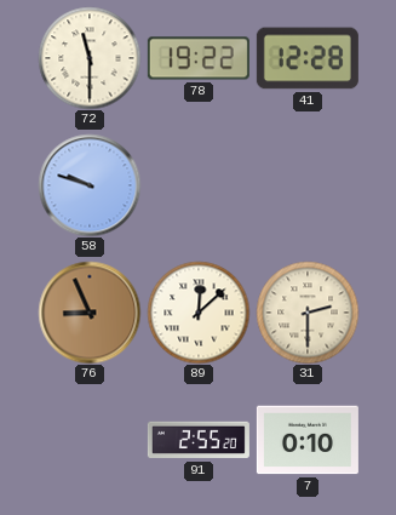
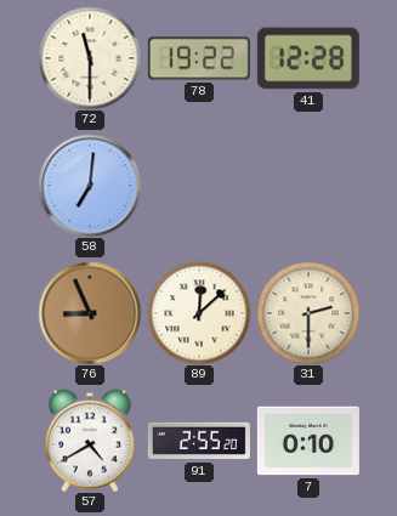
58: 9:48 -> 7:01
57: none -> 4:40
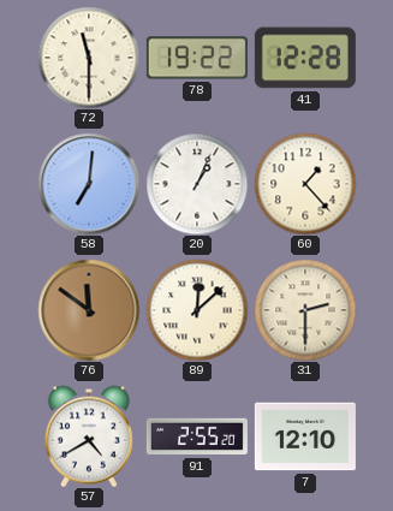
20: none -> 1:04
60: none -> 1:23
76: 8:56 -> 11:51
7: 0:10 -> 12:10
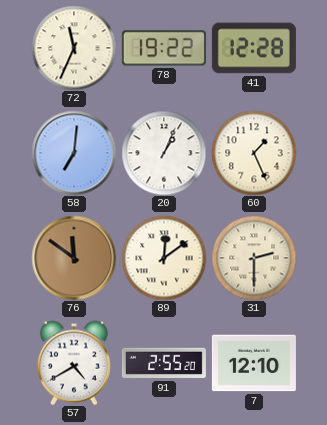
72: 11:30 -> 11:34
60: 1:23 -> 1:26
89: 12:08 -> 12:09
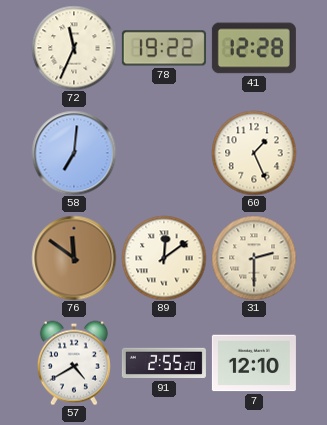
20: 1:04 -> none
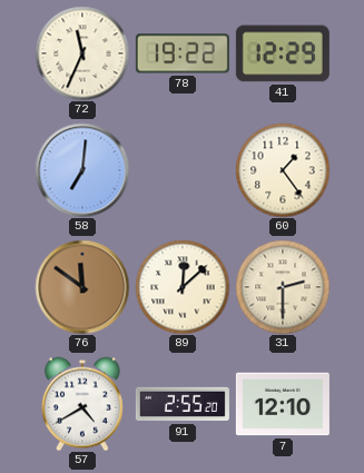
41: 12:28 -> 12:29
60: 1:26 -> 1:24
89: 12:09 -> 12:08
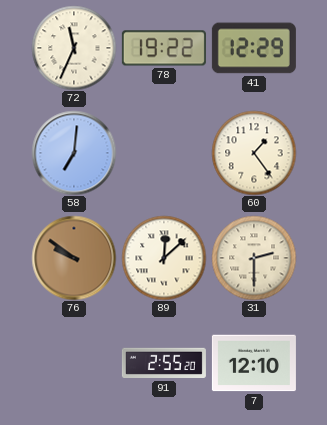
76: 11:51 -> 9:51
57: 4:40 -> none
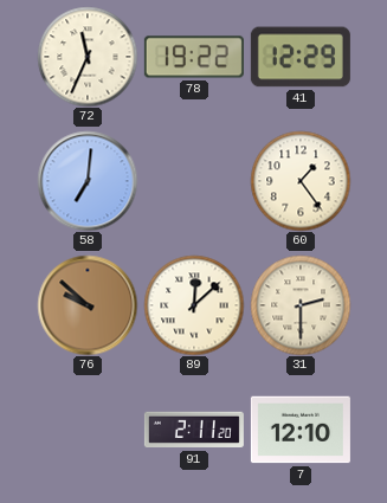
76: 9:51 -> 9:52
91: 2:55 -> 2:11
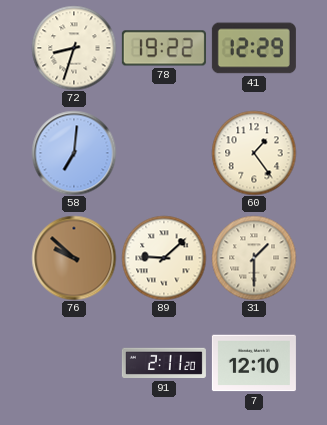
72: 11:34 -> 8:33
89: 12:08 -> 9:08
31: 2:30 -> 1:30
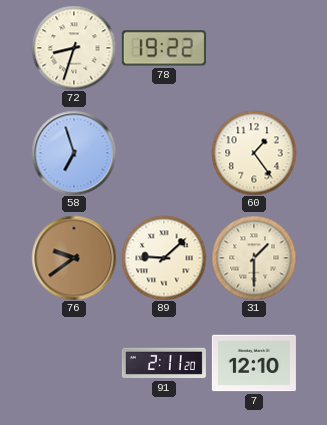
41: 12:29 -> none
58: 7:01 -> 6:57
76: 9:52 -> 9:39
